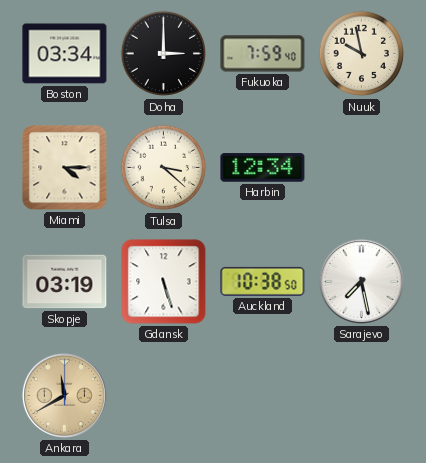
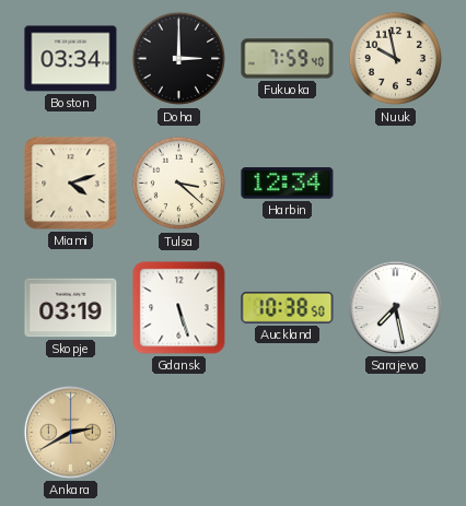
Miami: 4:15 -> 4:12
Ankara: 11:40 -> 2:40
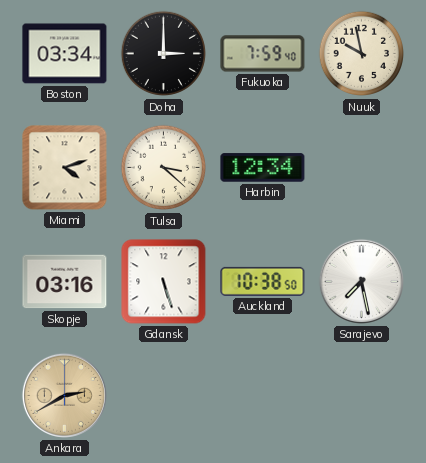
Skopje: 03:19 -> 03:16
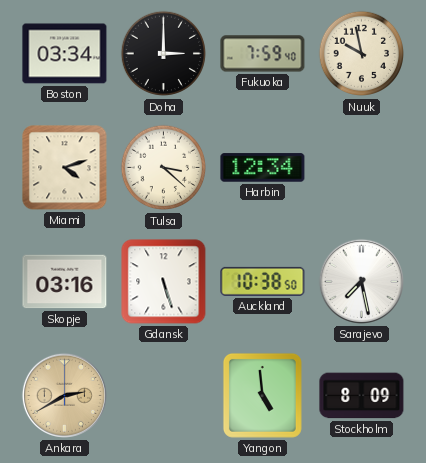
Yangon: none -> 4:59
Stockholm: none -> 8:09
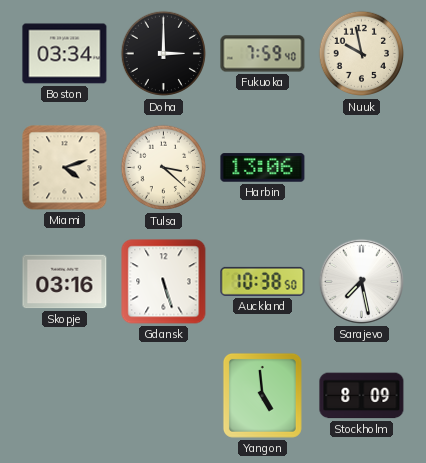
Harbin: 12:34 -> 13:06
Ankara: 2:40 -> none
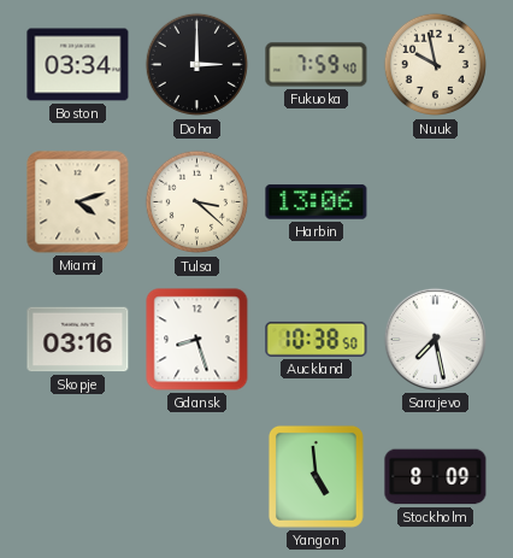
Gdansk: 5:27 -> 8:27
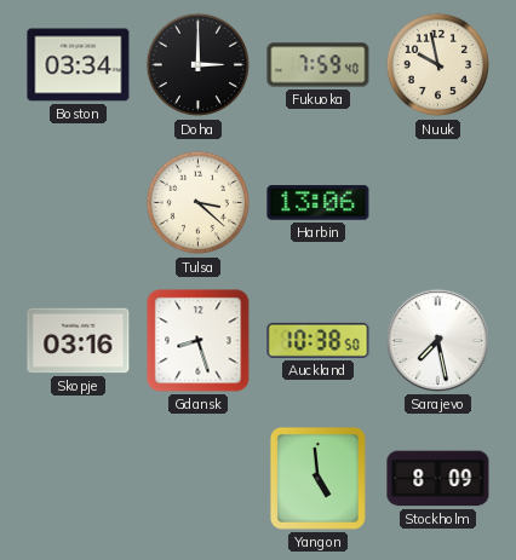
Miami: 4:12 -> none
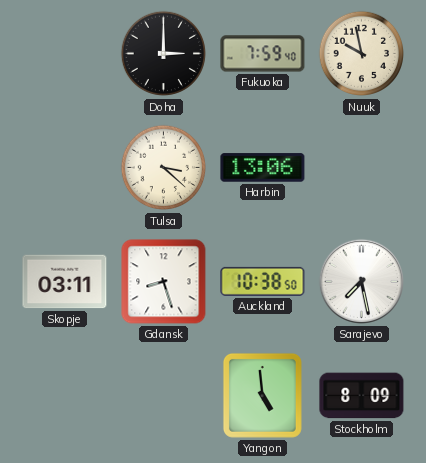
Boston: 03:34 -> none
Skopje: 03:16 -> 03:11
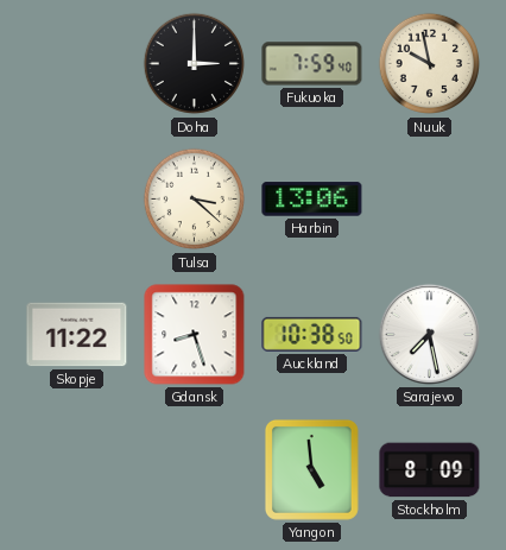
Skopje: 03:11 -> 11:22
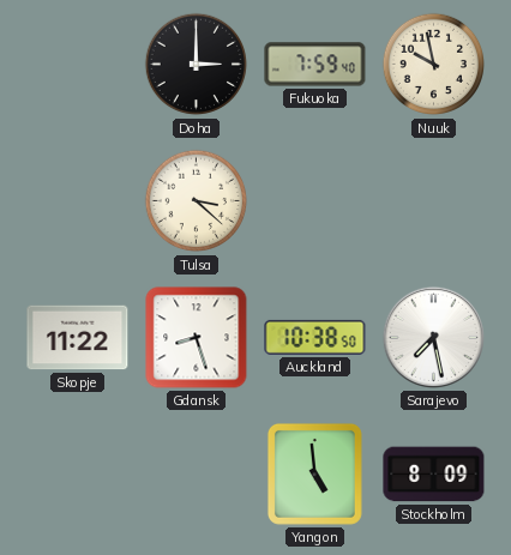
Harbin: 13:06 -> none
